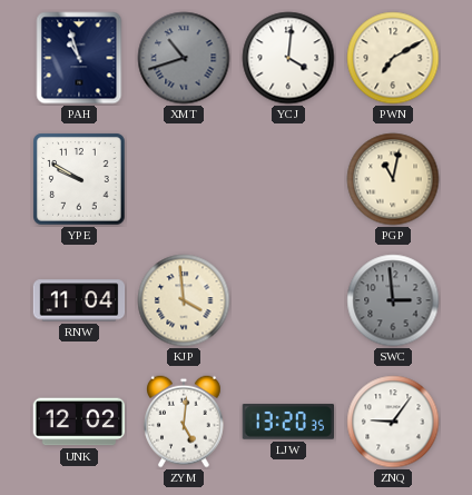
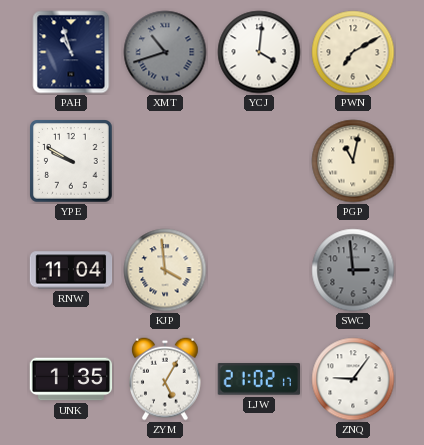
UNK: 12:02 -> 1:35
ZYM: 5:01 -> 5:05
LJW: 13:20 -> 21:02
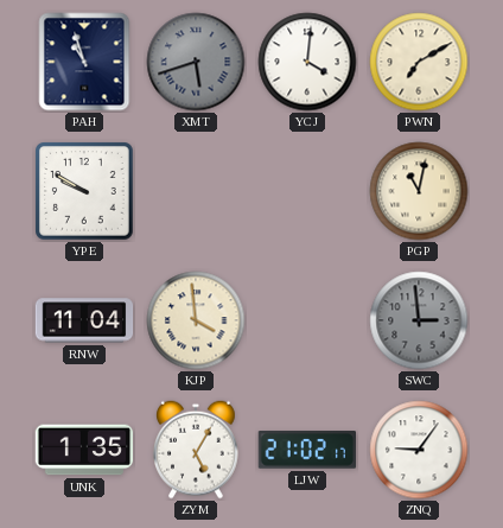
XMT: 10:42 -> 5:42
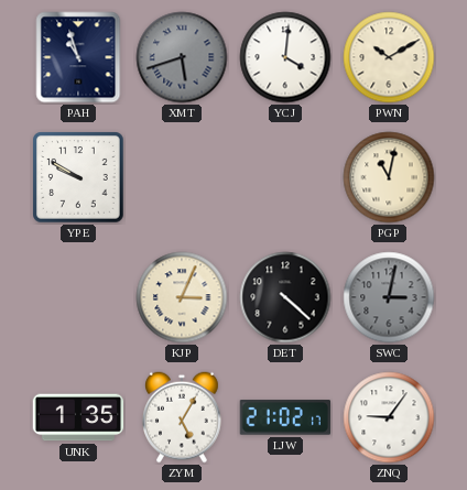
PWN: 7:10 -> 10:10
RNW: 11:04 -> none
KJP: 3:59 -> 3:04
DET: none -> 4:22
SWC: 2:59 -> 3:02
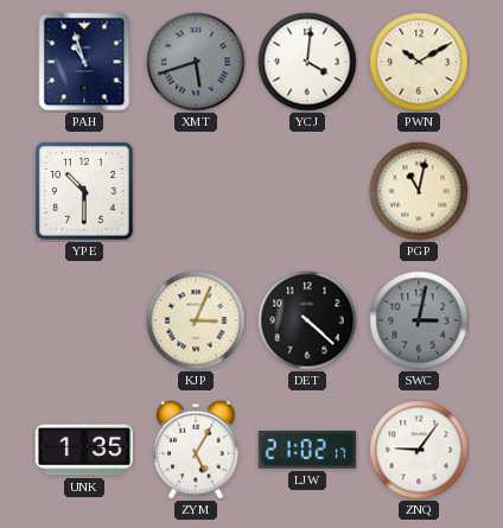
YPE: 9:50 -> 10:30
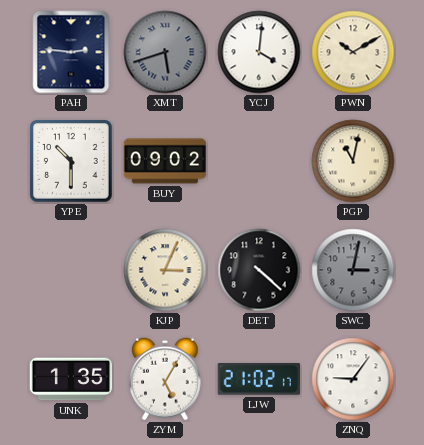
PAH: 10:57 -> 2:46
BUY: none -> 09:02
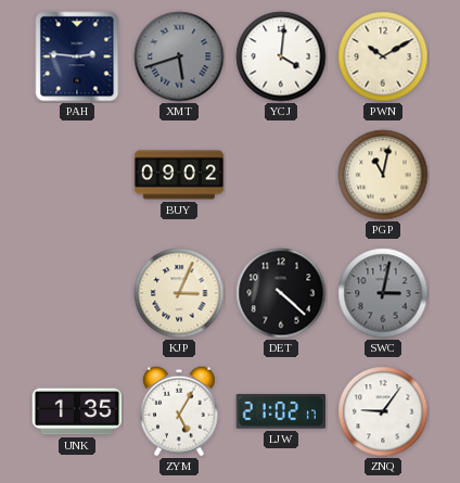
YPE: 10:30 -> none
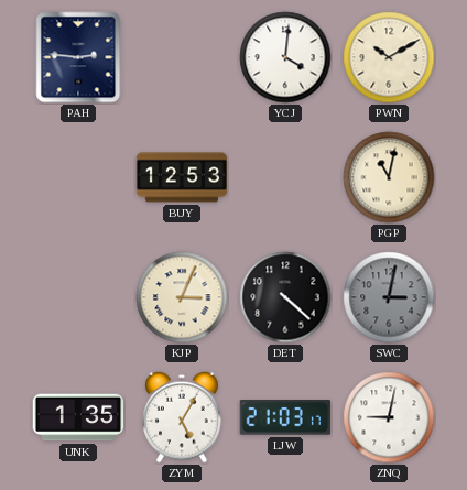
XMT: 5:42 -> none
BUY: 09:02 -> 12:53
LJW: 21:02 -> 21:03
ZNQ: 9:06 -> 9:02
